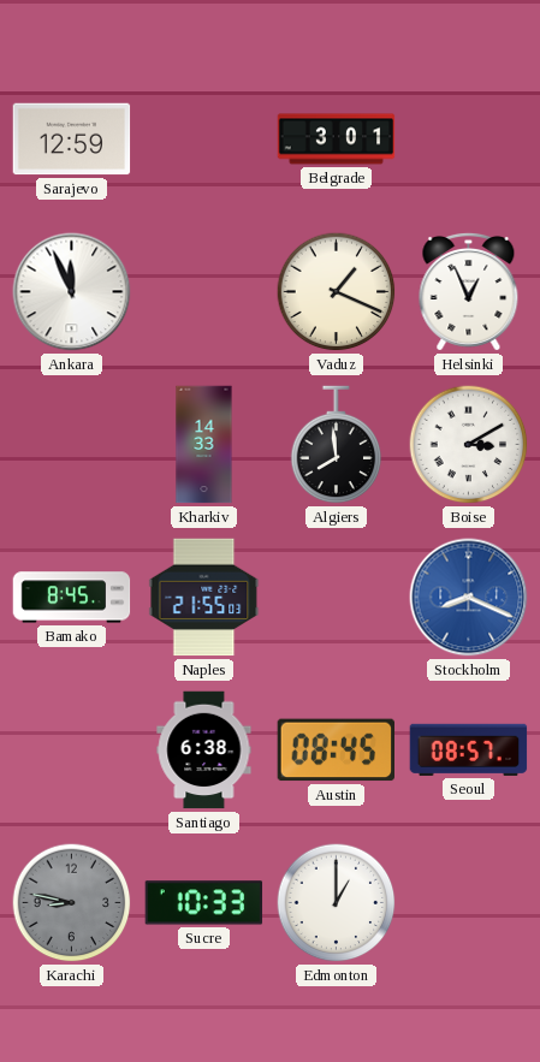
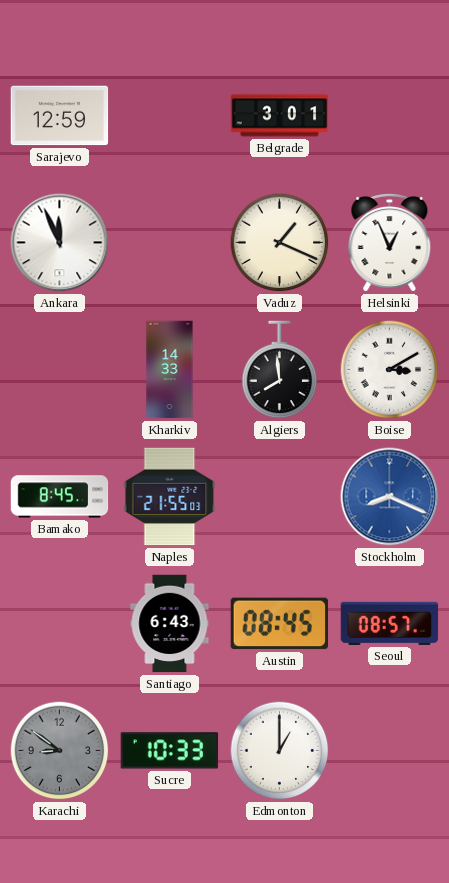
Santiago: 6:38 -> 6:43
Karachi: 8:47 -> 8:51
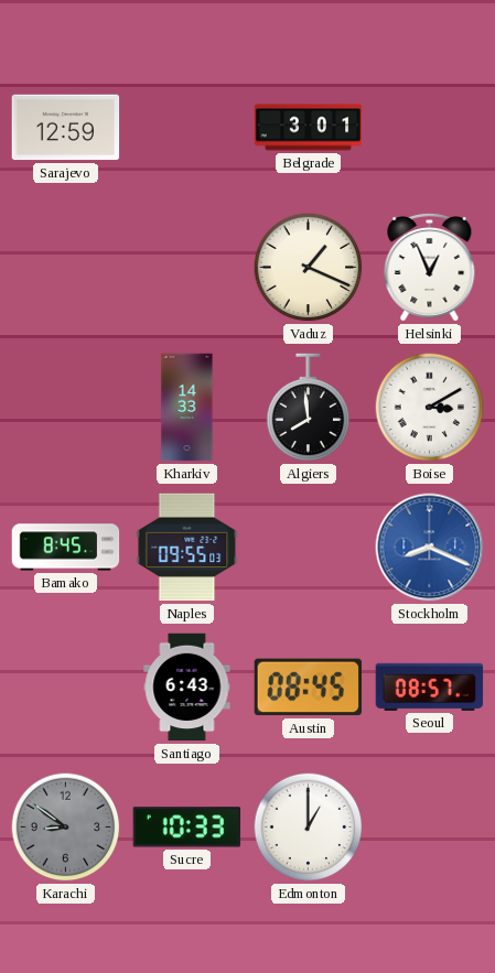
Ankara: 11:56 -> none
Naples: 21:55 -> 09:55
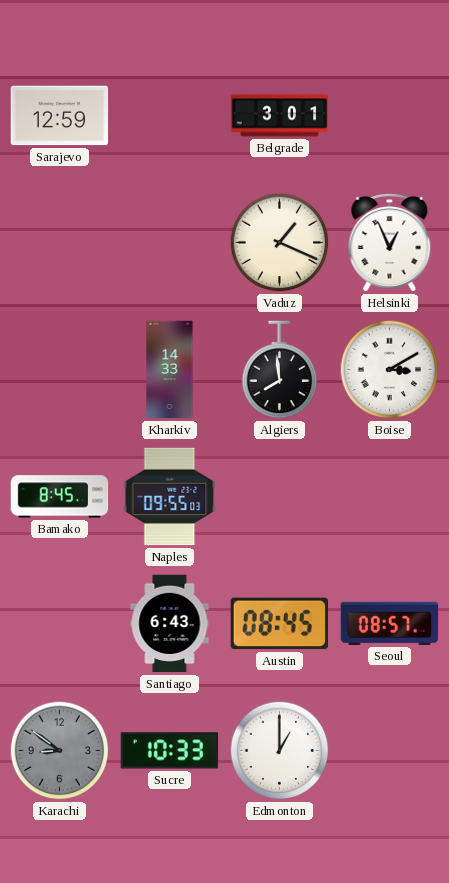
Stockholm: 8:19 -> none
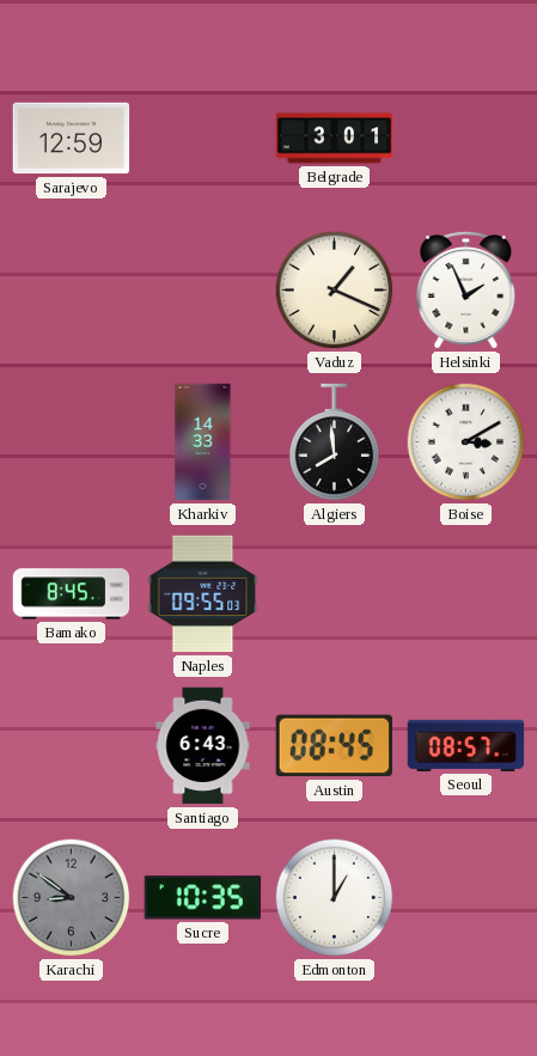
Helsinki: 12:56 -> 1:56
Sucre: 10:33 -> 10:35
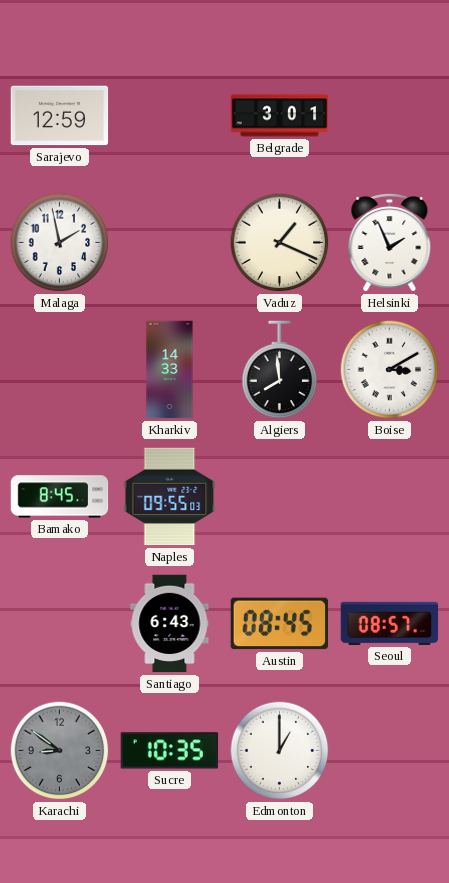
Malaga: none -> 1:58
